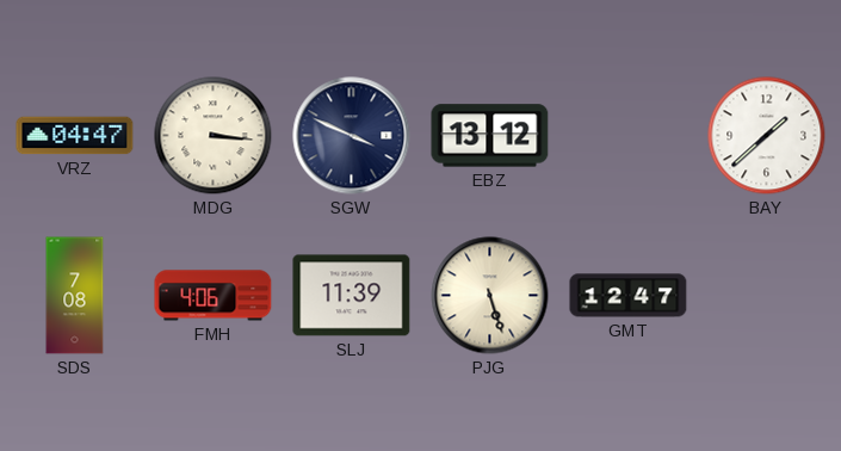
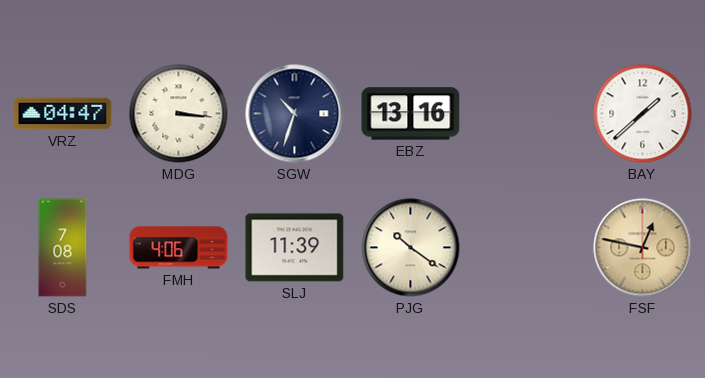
SGW: 3:49 -> 10:33
EBZ: 13:12 -> 13:16
PJG: 5:27 -> 10:21
GMT: 12:47 -> none
FSF: none -> 12:47
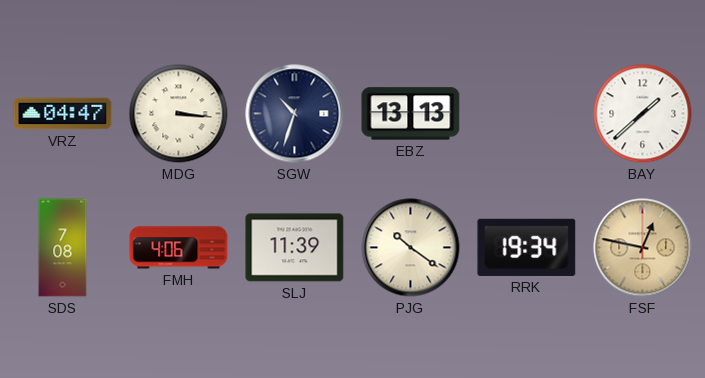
EBZ: 13:16 -> 13:13
RRK: none -> 19:34
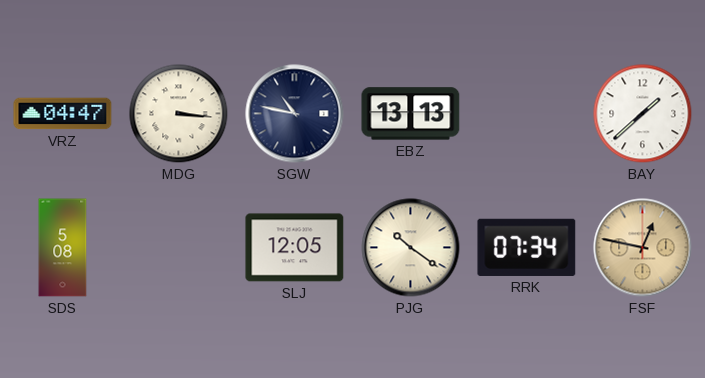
SGW: 10:33 -> 10:47
SDS: 7:08 -> 5:08
FMH: 4:06 -> none
SLJ: 11:39 -> 12:05
RRK: 19:34 -> 07:34
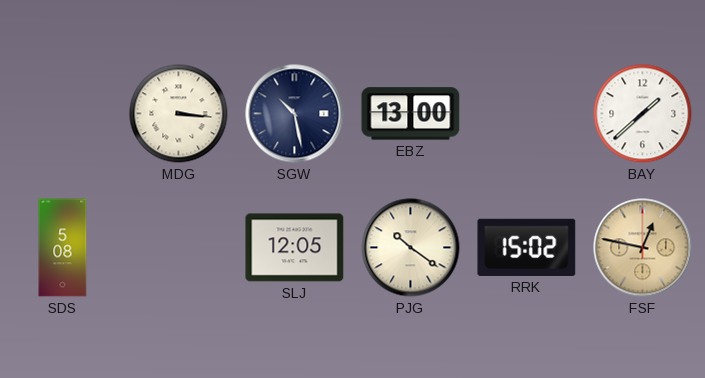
VRZ: 04:47 -> none
SGW: 10:47 -> 10:28
EBZ: 13:13 -> 13:00
RRK: 07:34 -> 15:02
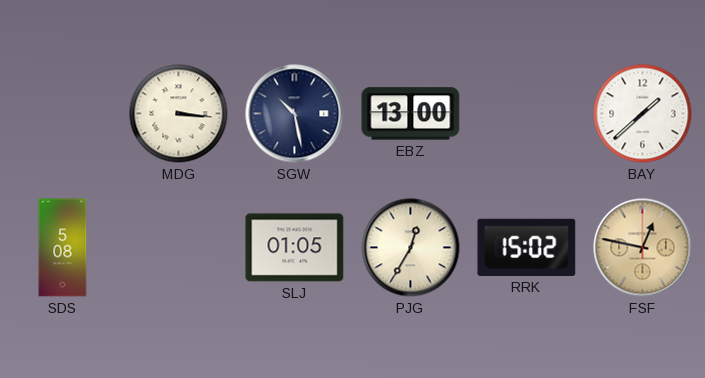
SLJ: 12:05 -> 01:05
PJG: 10:21 -> 12:35
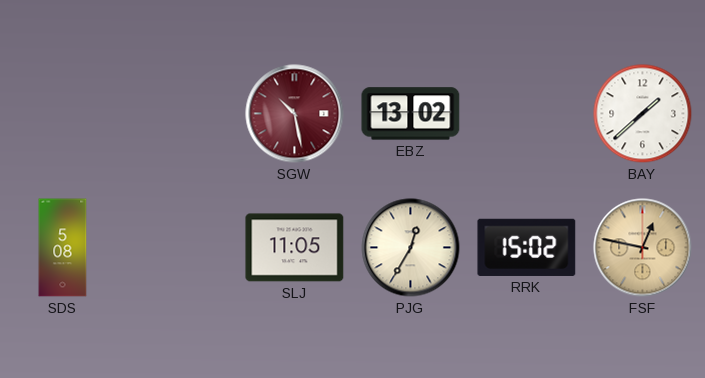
MDG: 3:16 -> none
SGW dial: navy -> burgundy
EBZ: 13:00 -> 13:02
SLJ: 01:05 -> 11:05
